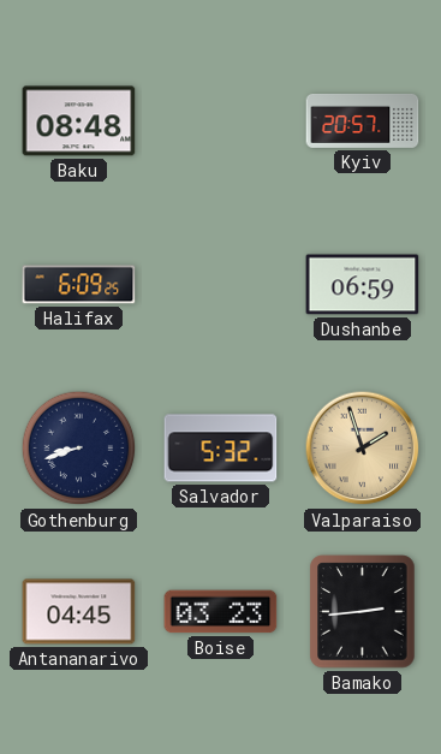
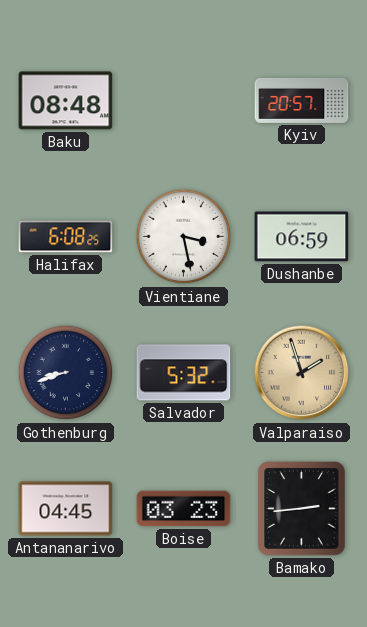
Halifax: 6:09 -> 6:08
Vientiane: none -> 3:28
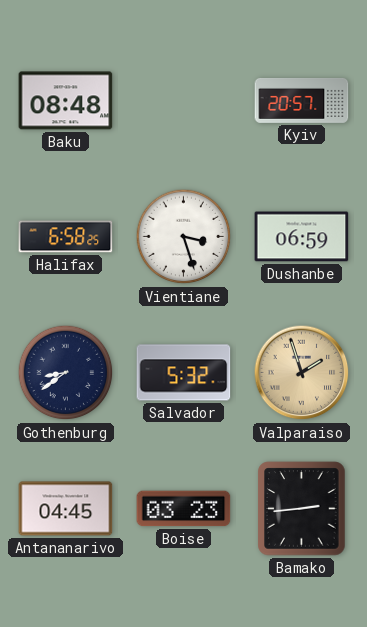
Halifax: 6:08 -> 6:58
Vientiane: 3:28 -> 3:27
Gothenburg: 8:42 -> 8:39
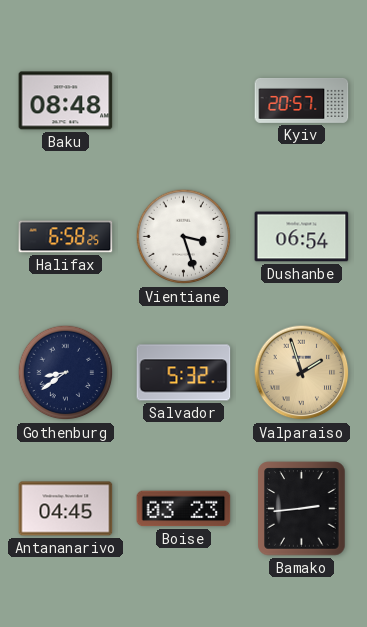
Dushanbe: 06:59 -> 06:54
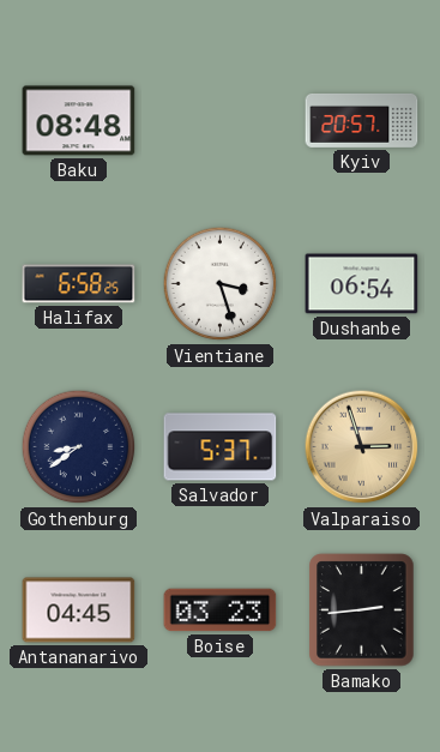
Salvador: 5:32 -> 5:37
Valparaiso: 1:57 -> 2:57
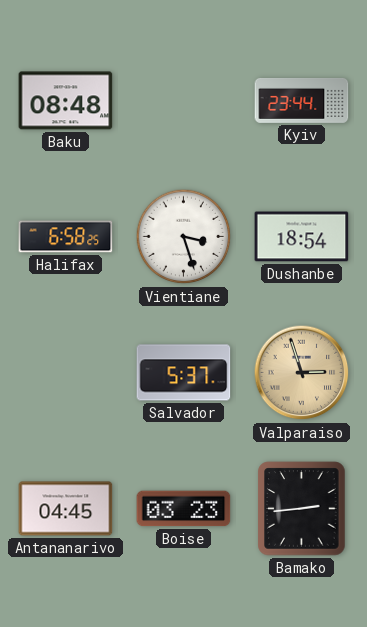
Kyiv: 20:57 -> 23:44
Dushanbe: 06:54 -> 18:54
Gothenburg: 8:39 -> none
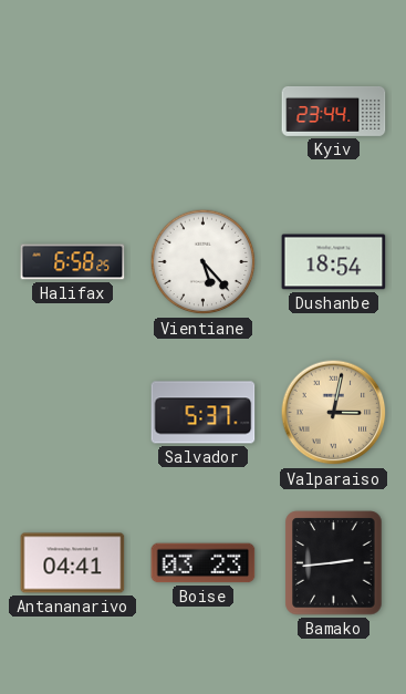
Baku: 08:48 -> none
Vientiane: 3:27 -> 5:23
Valparaiso: 2:57 -> 3:02
Antananarivo: 04:45 -> 04:41
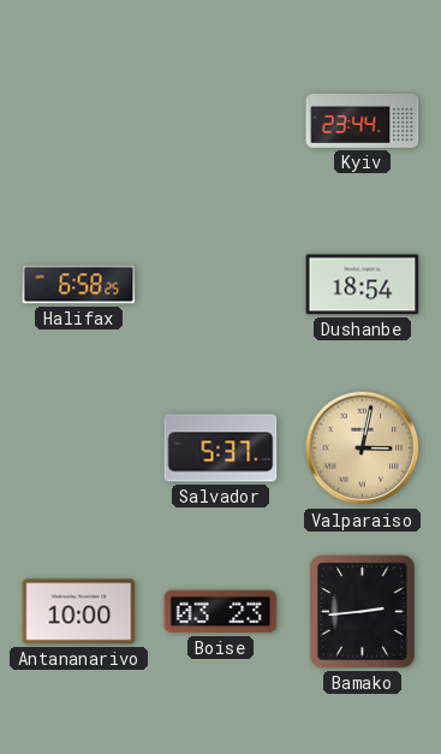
Vientiane: 5:23 -> none
Antananarivo: 04:41 -> 10:00
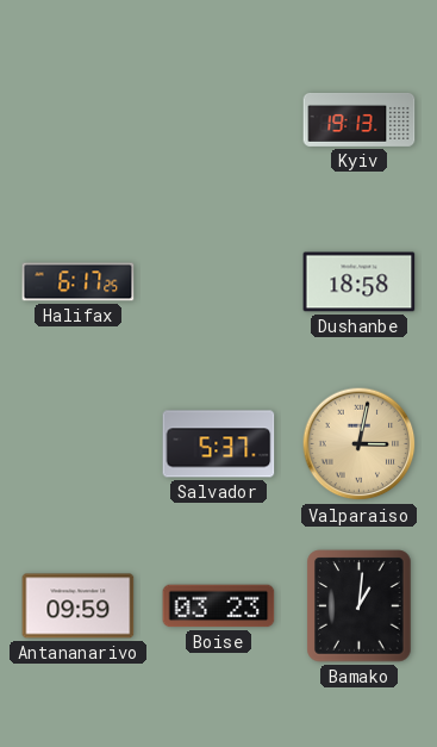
Kyiv: 23:44 -> 19:13
Halifax: 6:58 -> 6:17
Dushanbe: 18:54 -> 18:58
Antananarivo: 10:00 -> 09:59
Bamako: 2:44 -> 1:01
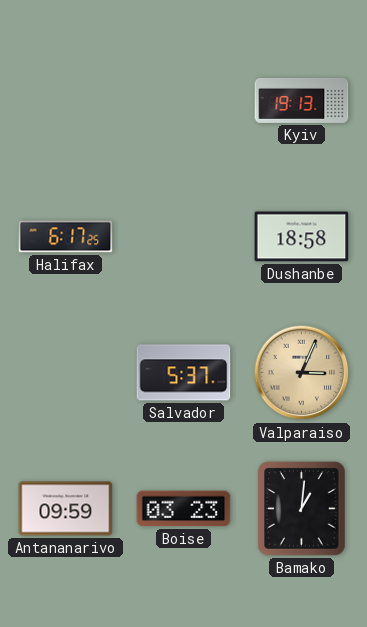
Valparaiso: 3:02 -> 3:04
